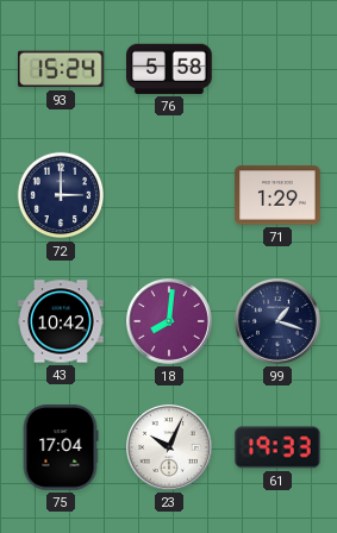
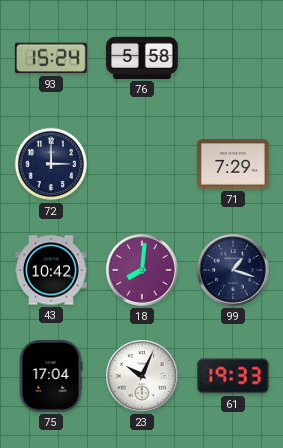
71: 1:29 -> 7:29
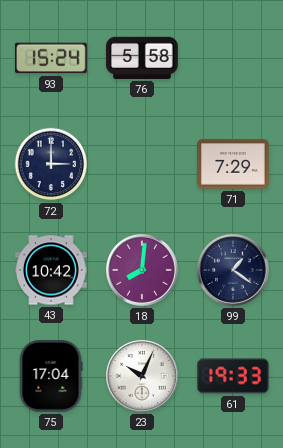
99: 1:18 -> 1:21
